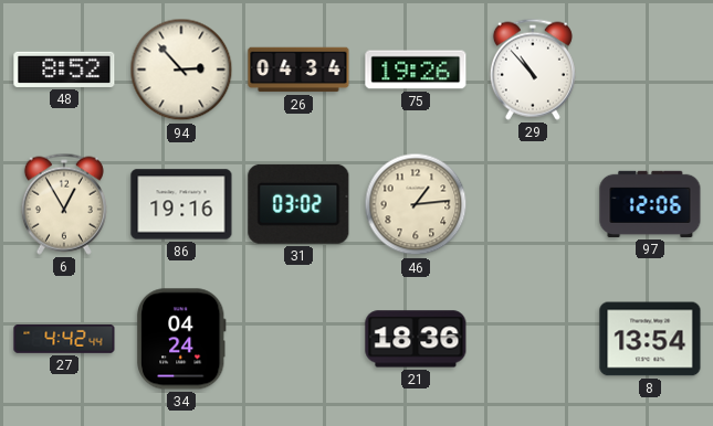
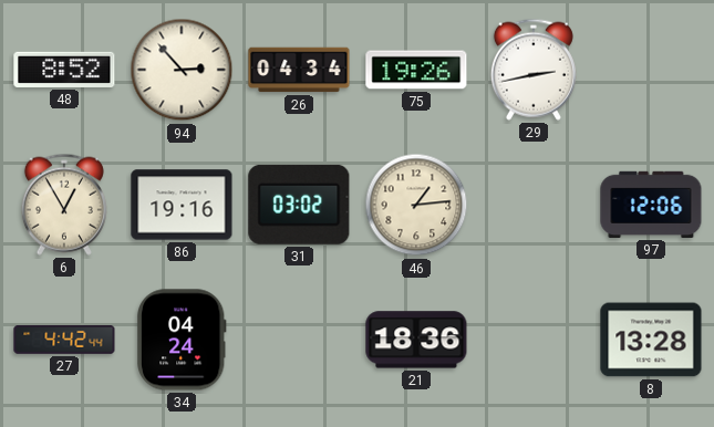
29: 10:53 -> 2:43
8: 13:54 -> 13:28
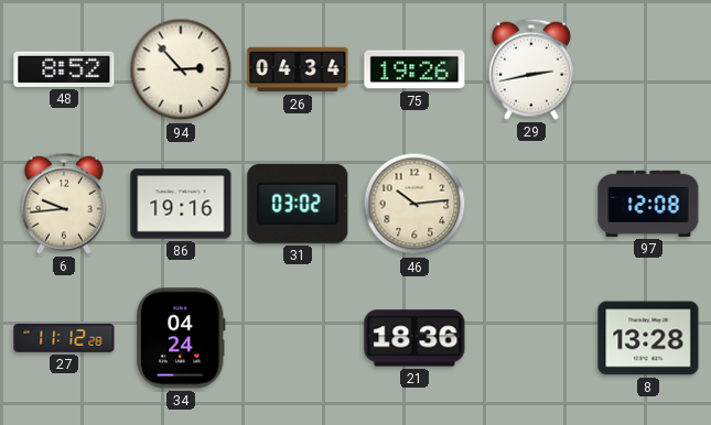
6: 12:55 -> 9:44
46: 1:14 -> 10:14
97: 12:06 -> 12:08
27: 4:42 -> 11:12
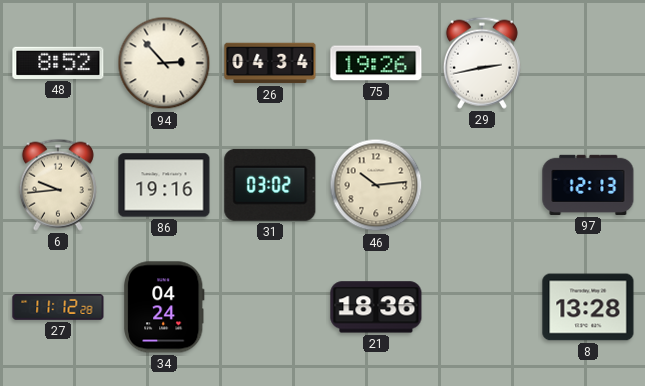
97: 12:08 -> 12:13
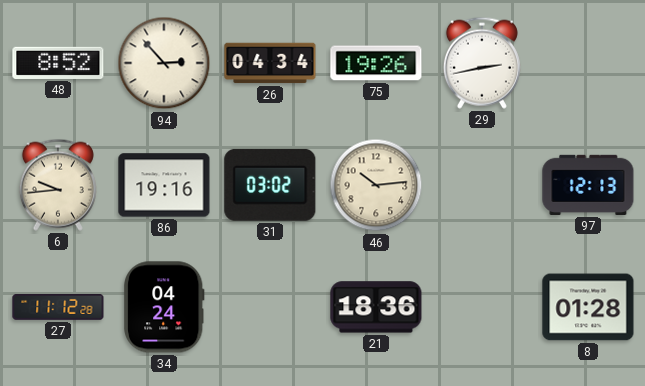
8: 13:28 -> 01:28
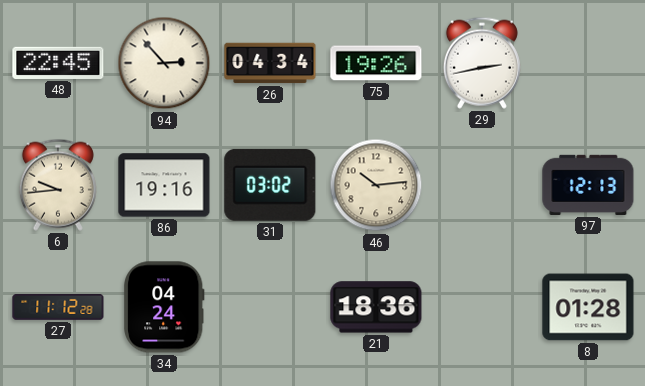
48: 8:52 -> 22:45
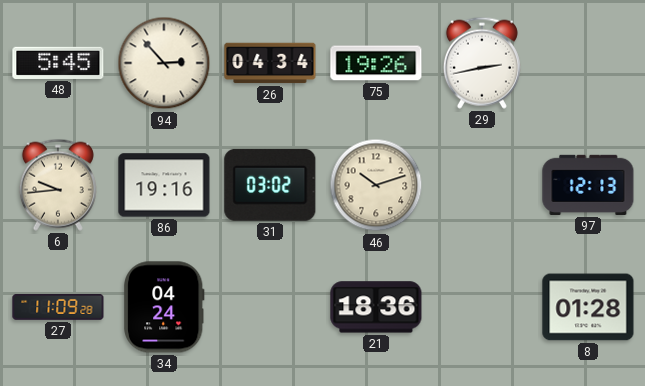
48: 22:45 -> 5:45
46: 10:14 -> 10:12
27: 11:12 -> 11:09
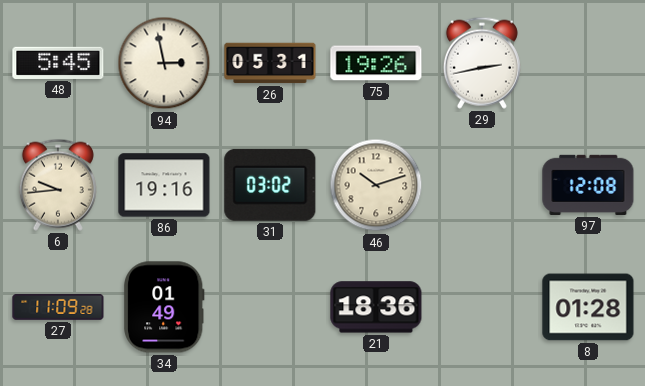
94: 2:53 -> 2:58
26: 04:34 -> 05:31
97: 12:13 -> 12:08
34: 04:24 -> 01:49
